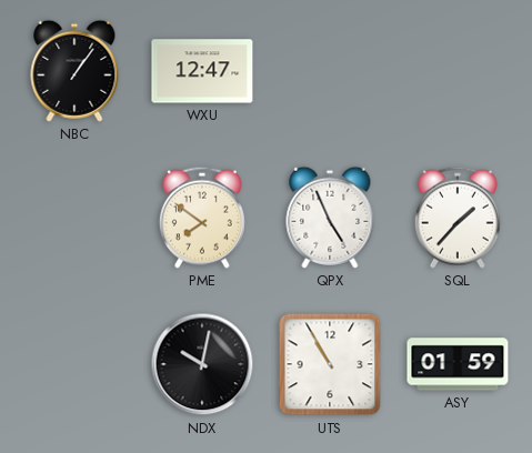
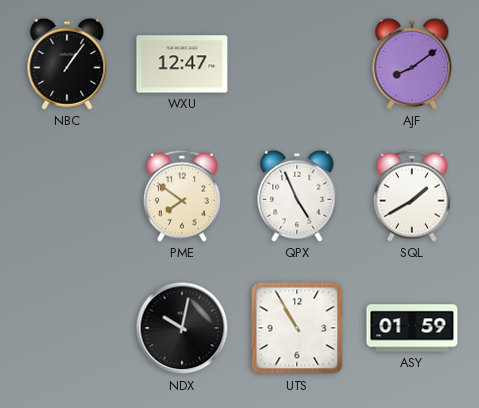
AJF: none -> 8:09
SQL: 1:37 -> 1:40
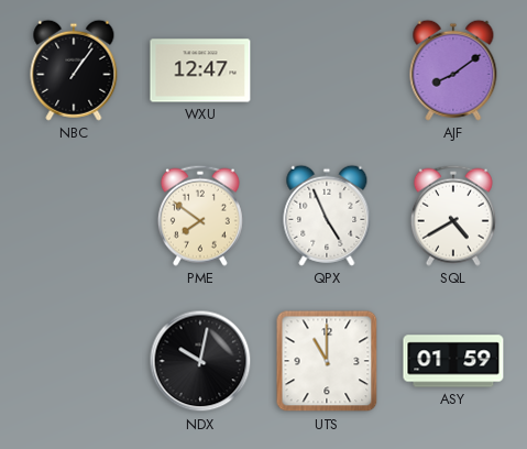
SQL: 1:40 -> 4:40
UTS: 10:55 -> 11:00
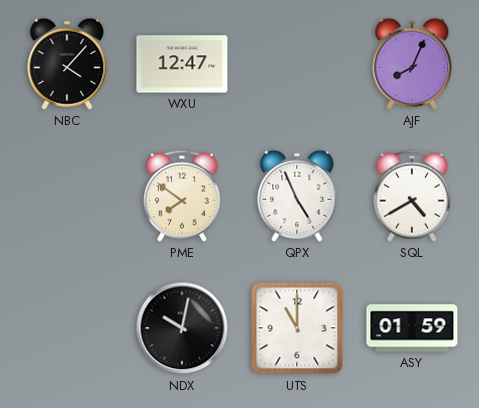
NBC: 1:06 -> 4:07
AJF: 8:09 -> 8:04
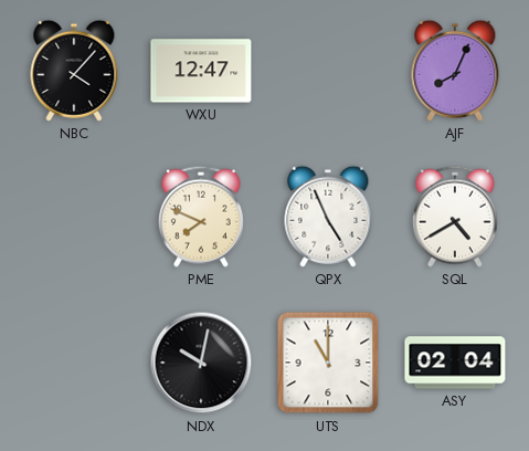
PME: 7:51 -> 7:49
ASY: 01:59 -> 02:04
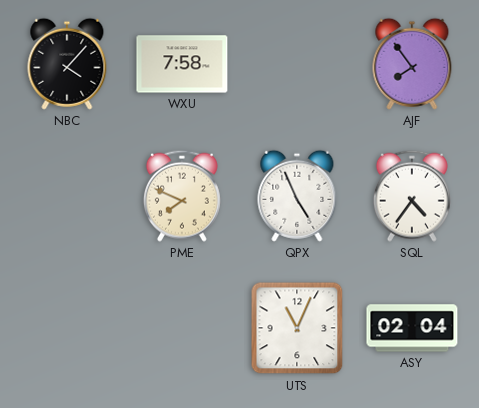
WXU: 12:47 -> 7:58
AJF: 8:04 -> 7:54
SQL: 4:40 -> 4:36
NDX: 10:02 -> none
UTS: 11:00 -> 11:04
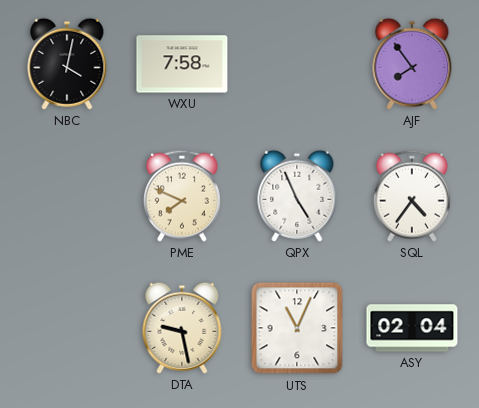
NBC: 4:07 -> 4:02
DTA: none -> 9:28
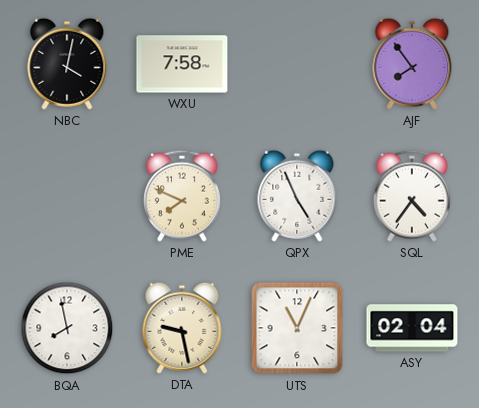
BQA: none -> 7:58
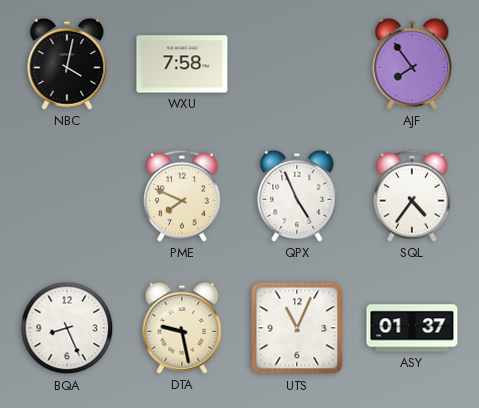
BQA: 7:58 -> 8:26
ASY: 02:04 -> 01:37
